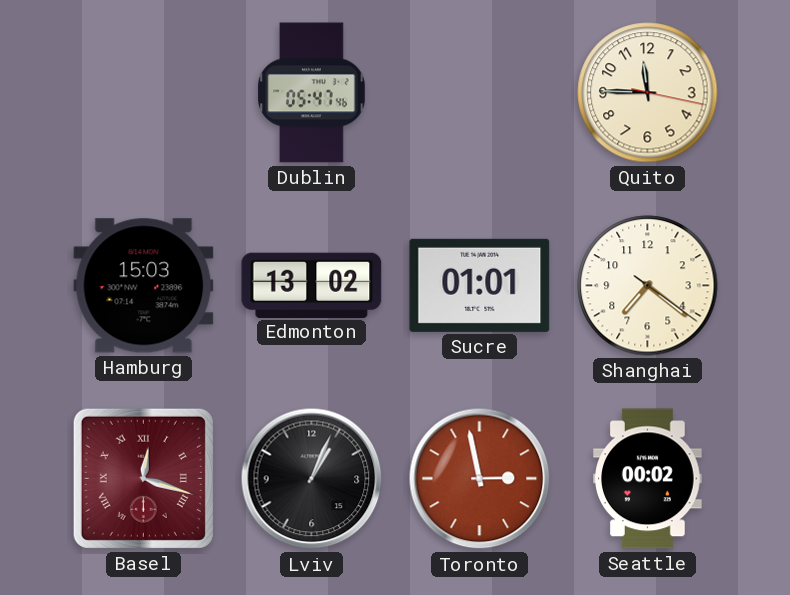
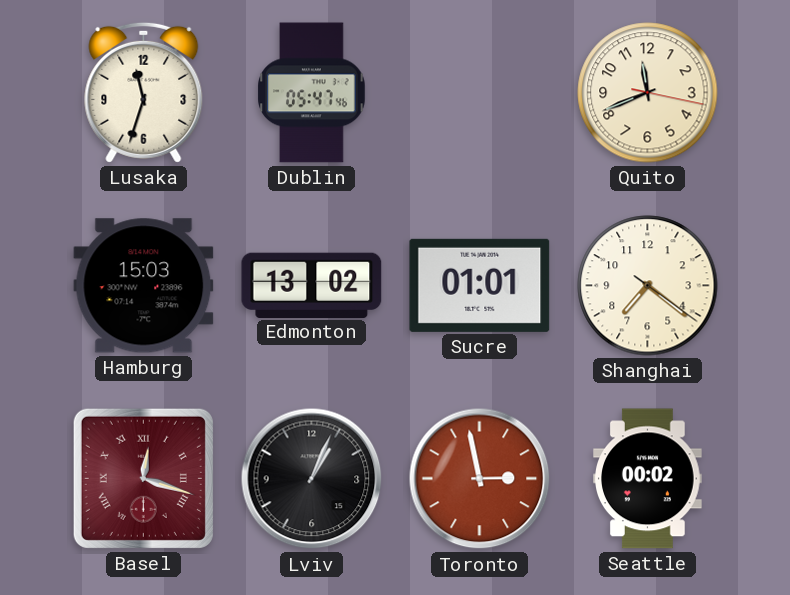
Lusaka: none -> 11:33
Quito: 11:45 -> 11:41
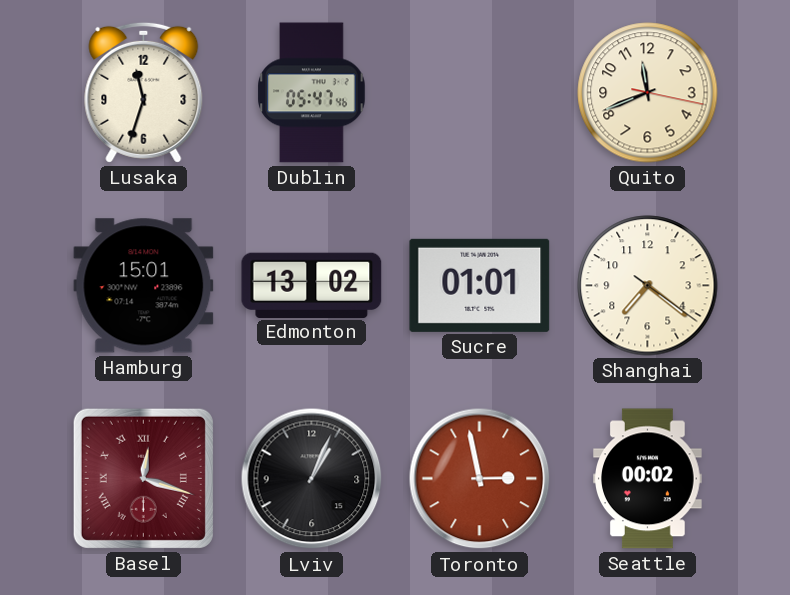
Hamburg: 15:03 -> 15:01
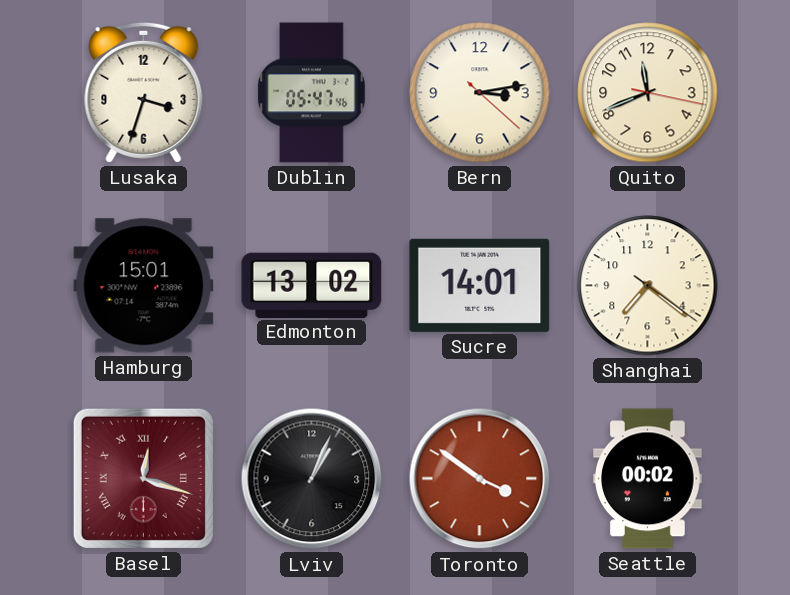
Lusaka: 11:33 -> 3:33
Bern: none -> 3:13
Sucre: 01:01 -> 14:01
Toronto: 2:58 -> 3:51
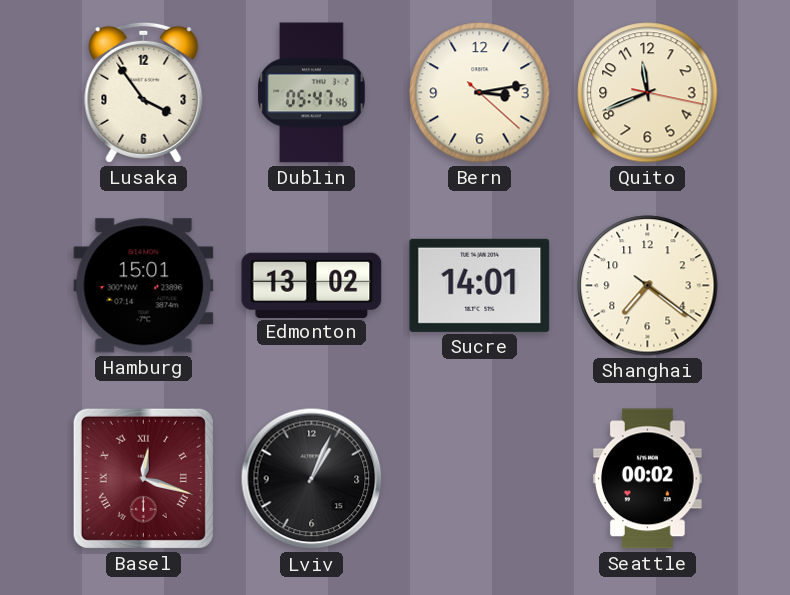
Lusaka: 3:33 -> 3:54
Toronto: 3:51 -> none
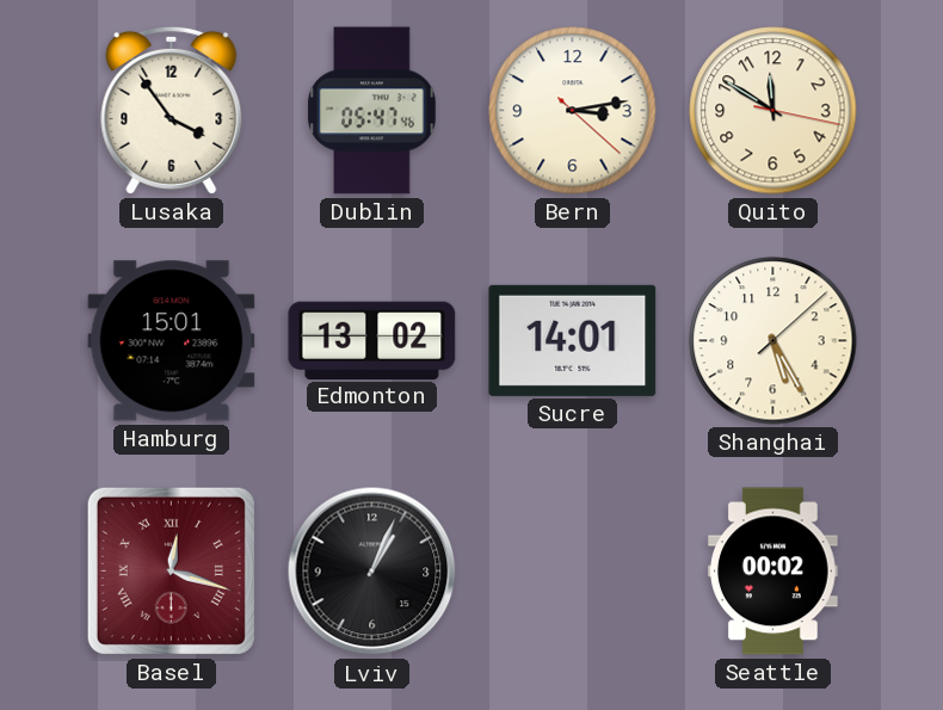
Quito: 11:41 -> 11:50
Shanghai: 7:21 -> 5:25
